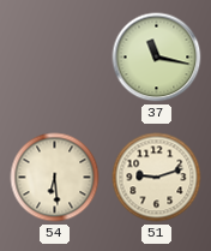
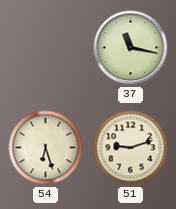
54: 6:29 -> 6:27
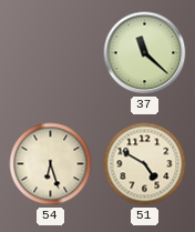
37: 11:17 -> 11:22
51: 9:12 -> 4:50
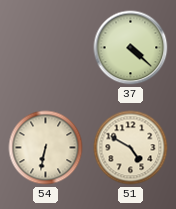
37: 11:22 -> 4:22
54: 6:27 -> 6:32
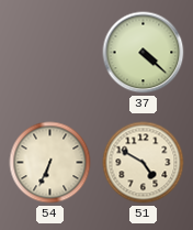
54: 6:32 -> 6:34
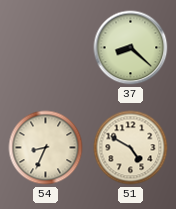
37: 4:22 -> 8:22
54: 6:34 -> 8:34
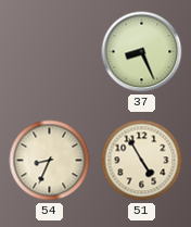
37: 8:22 -> 8:26
51: 4:50 -> 4:55
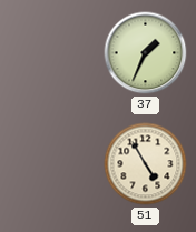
37: 8:26 -> 1:34
54: 8:34 -> none
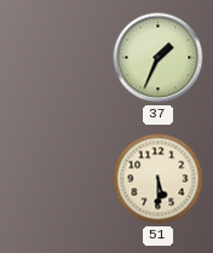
51: 4:55 -> 5:30
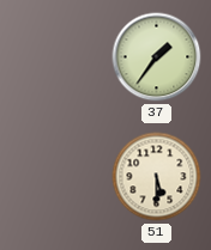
37: 1:34 -> 1:36
